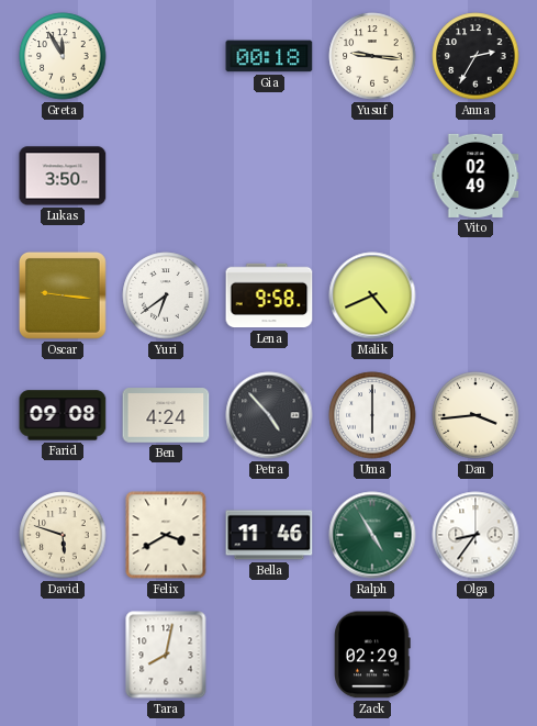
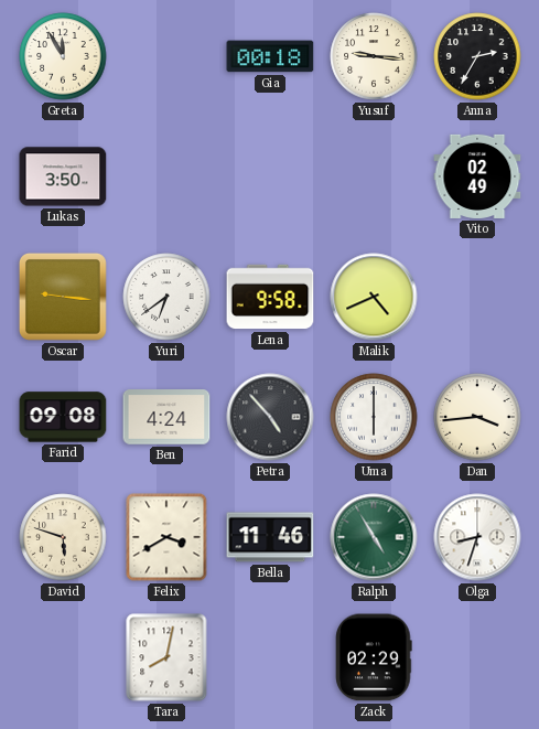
Olga: 8:36 -> 8:33
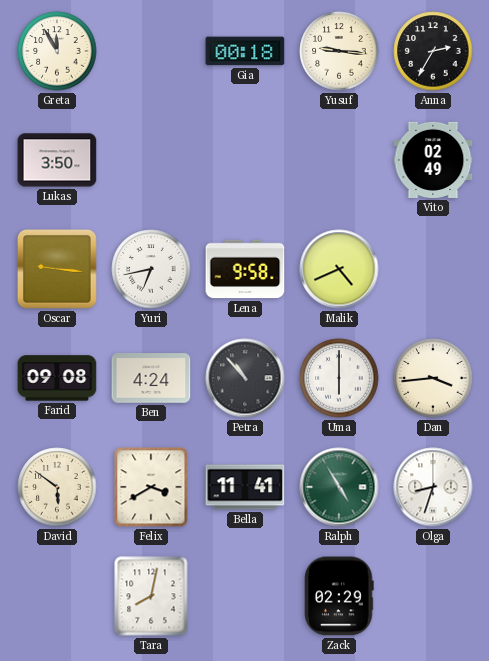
Yuri: 6:39 -> 6:43
Petra: 4:53 -> 10:53
David: 5:48 -> 5:51
Bella: 11:46 -> 11:41
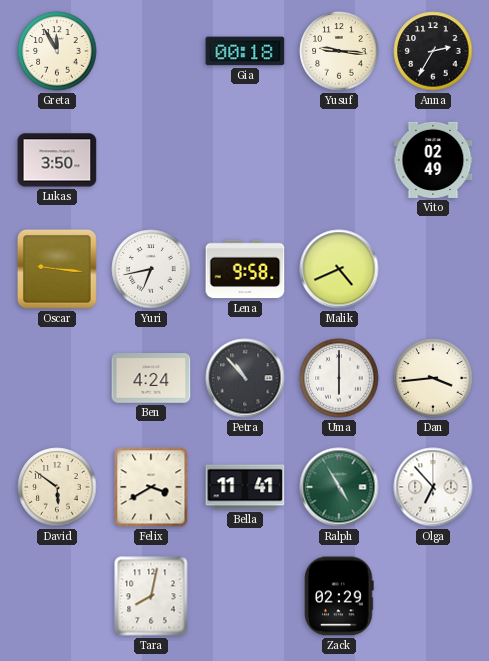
Farid: 09:08 -> none
Olga: 8:33 -> 6:53
